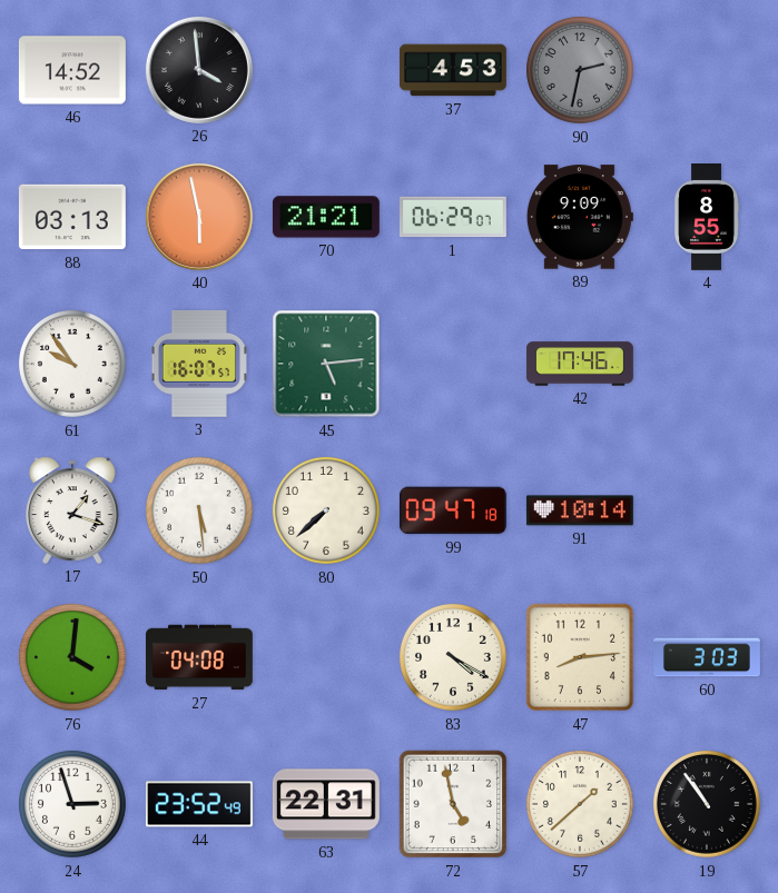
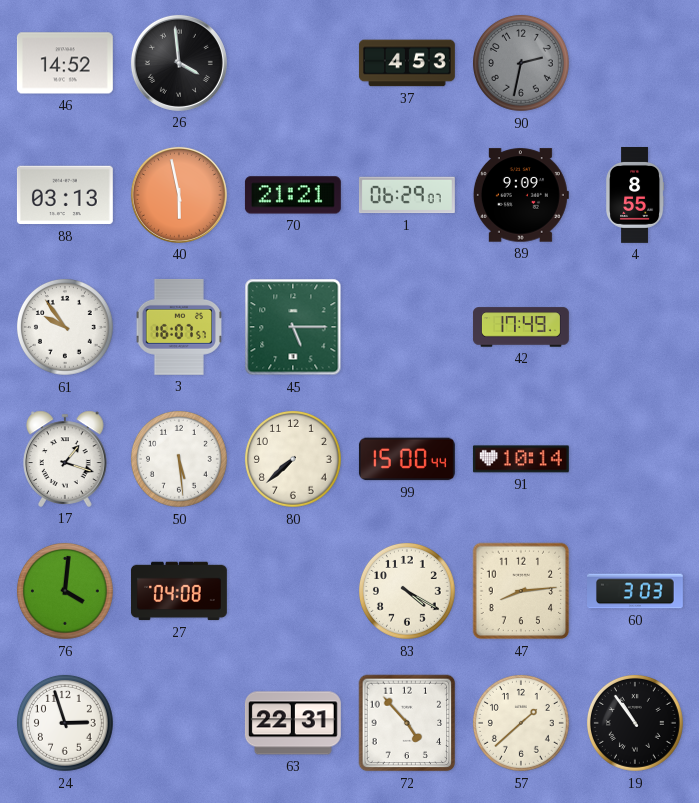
45: 5:14 -> 5:15
42: 17:46 -> 17:49
99: 09:47 -> 15:00
44: 23:52 -> none
72: 4:58 -> 4:53
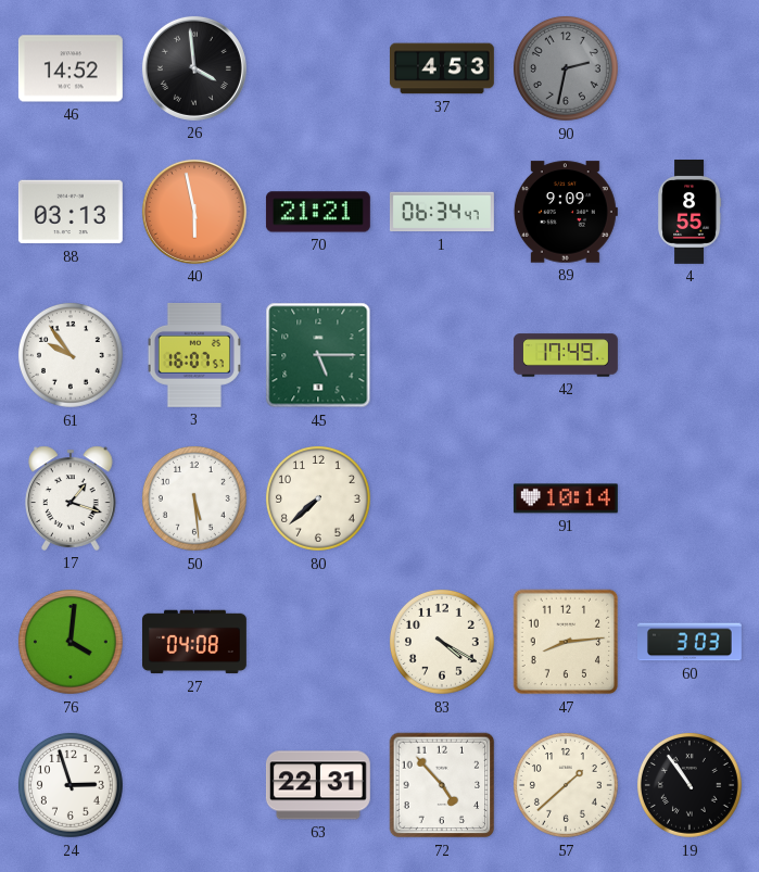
1: 06:29 -> 06:34
99: 15:00 -> none
